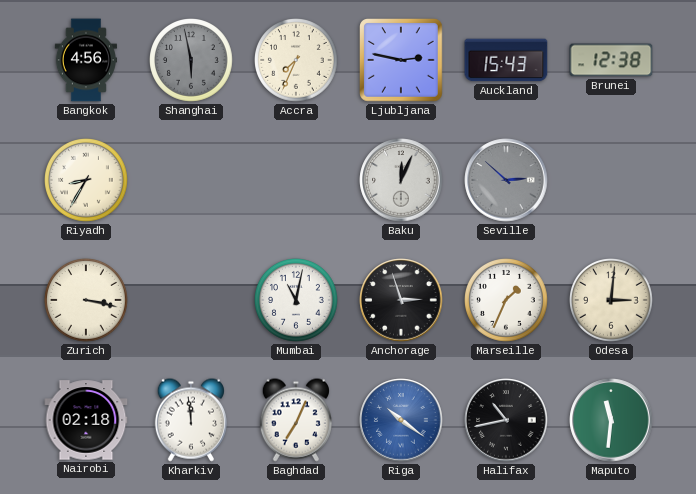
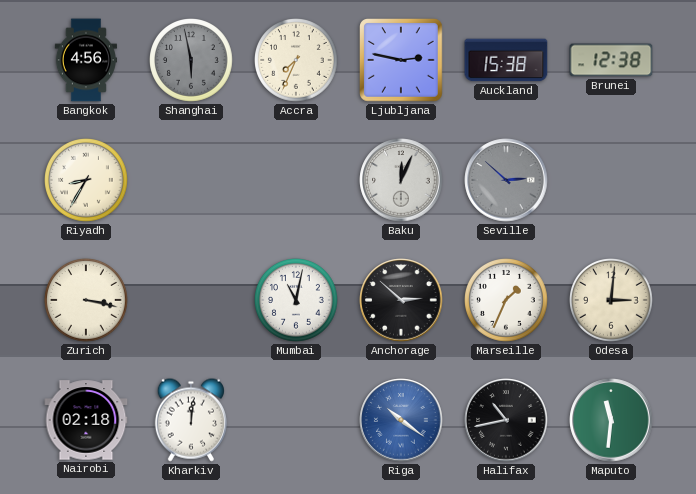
Auckland: 15:43 -> 15:38
Anchorage: 2:57 -> 2:52
Kharkiv: 11:59 -> 12:01
Baghdad: 7:04 -> none
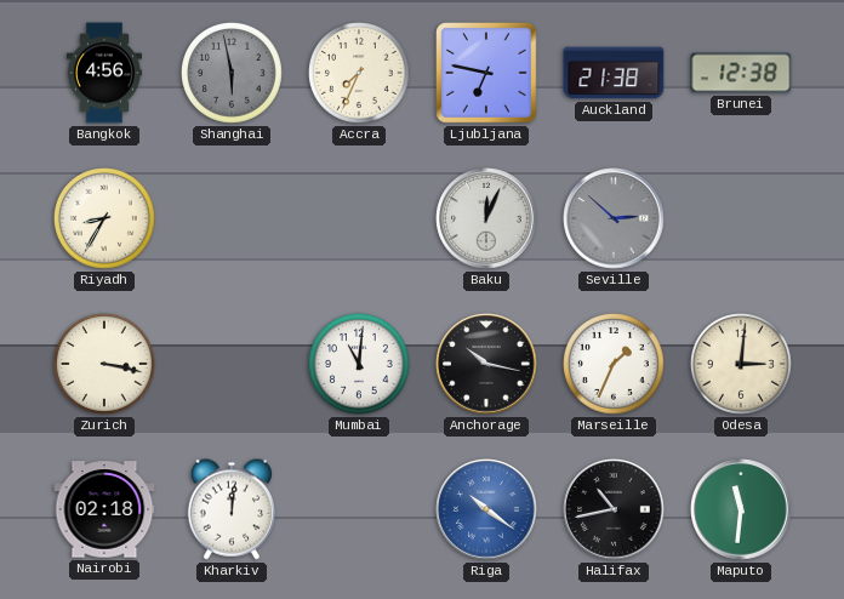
Ljubljana: 2:47 -> 6:47
Auckland: 15:38 -> 21:38
Mumbai: 11:02 -> 11:01
Anchorage: 2:52 -> 10:17
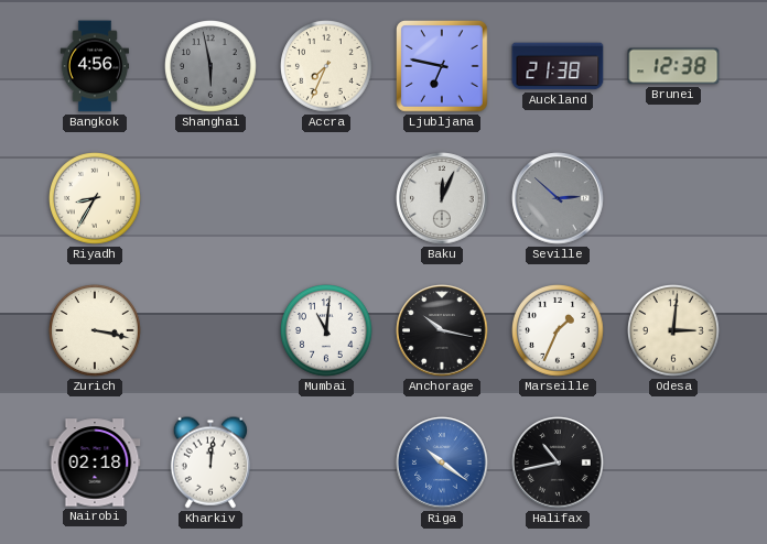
Maputo: 11:31 -> none
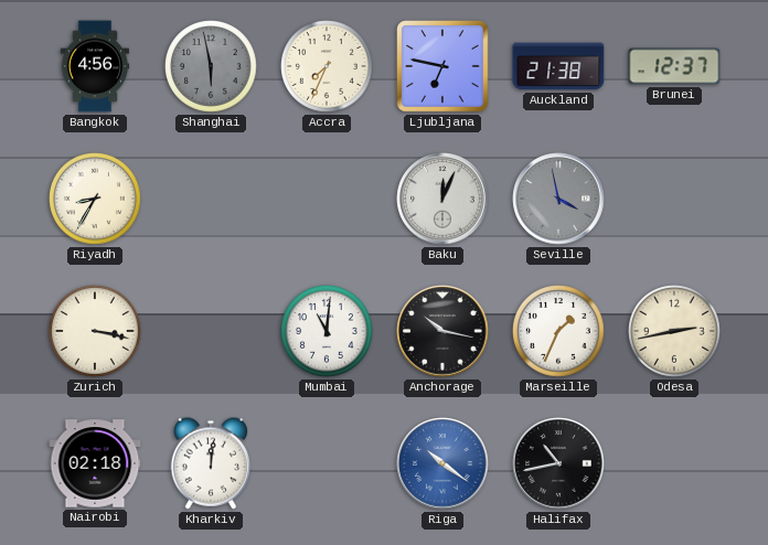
Brunei: 12:38 -> 12:37
Seville: 2:52 -> 3:58
Odesa: 3:01 -> 2:43
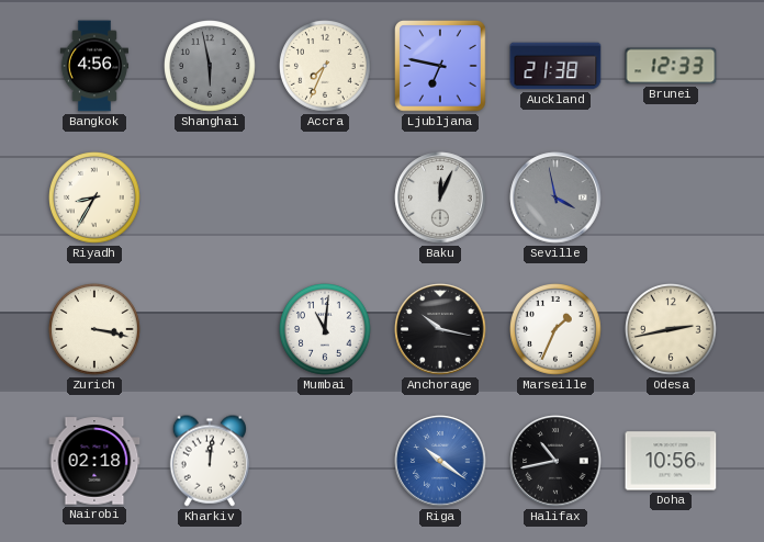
Brunei: 12:37 -> 12:33
Doha: none -> 10:56
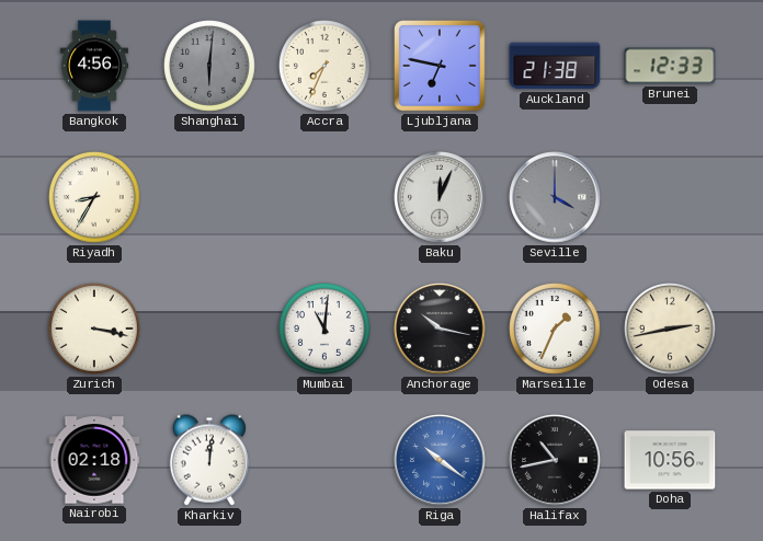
Shanghai: 5:58 -> 6:01
Seville: 3:58 -> 4:00
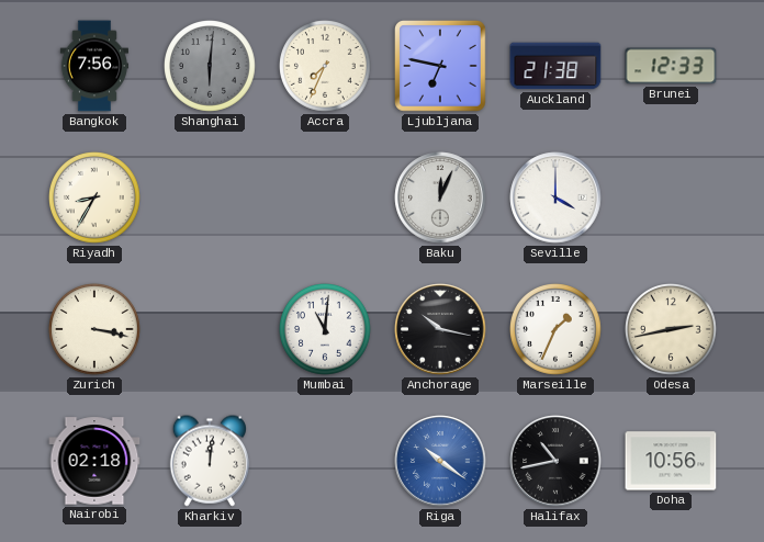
Bangkok: 4:56 -> 7:56
Seville dial: grey -> white
